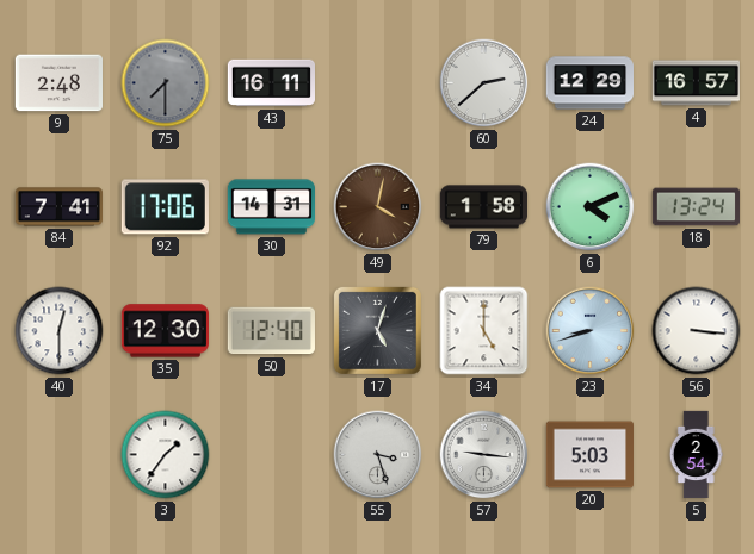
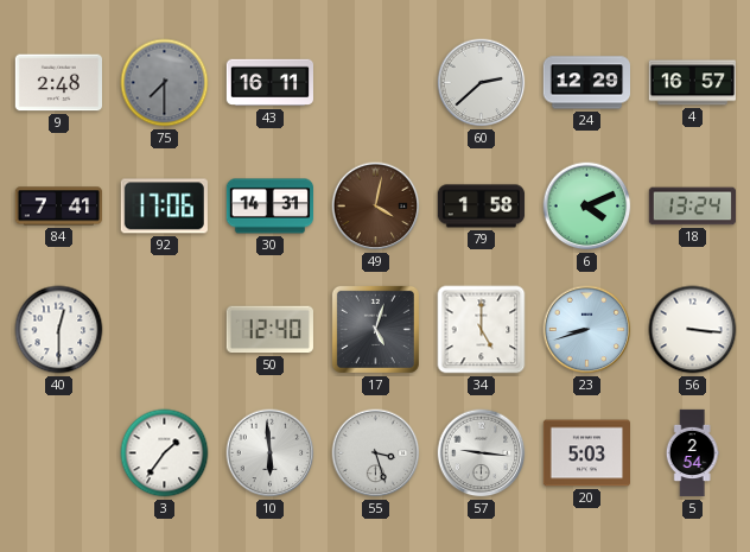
35: 12:30 -> none
10: none -> 5:59
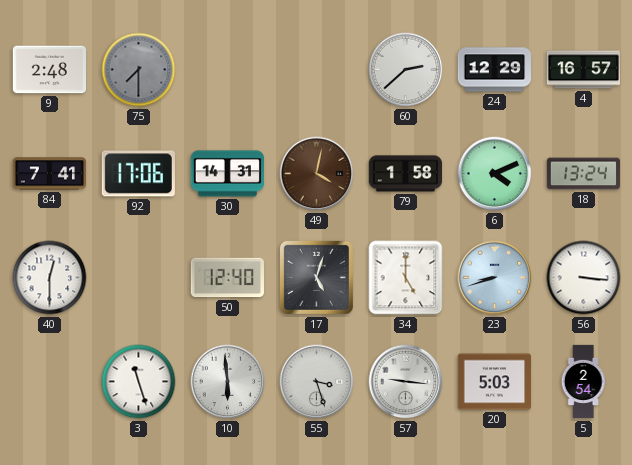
43: 16:11 -> none
3: 1:36 -> 11:27
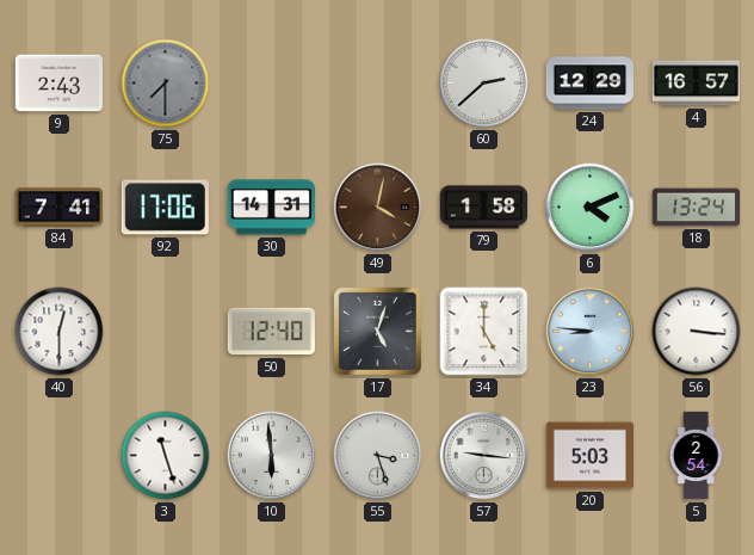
9: 2:48 -> 2:43
23: 8:42 -> 8:46
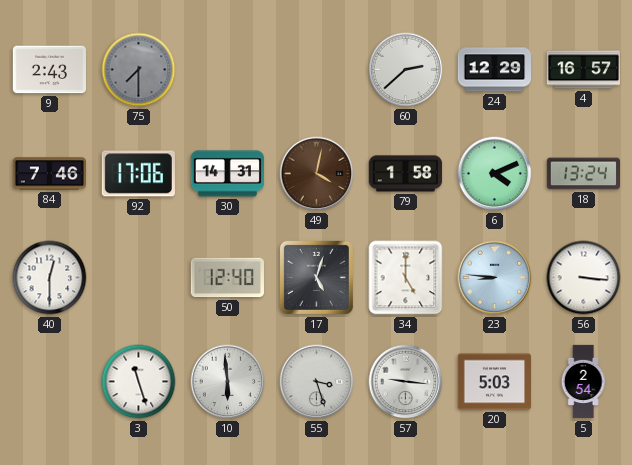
84: 7:41 -> 7:46
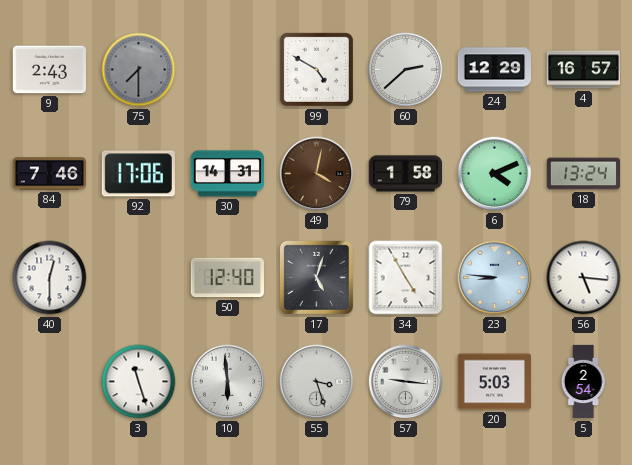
99: none -> 4:50
34: 5:00 -> 4:55
56: 3:16 -> 5:16
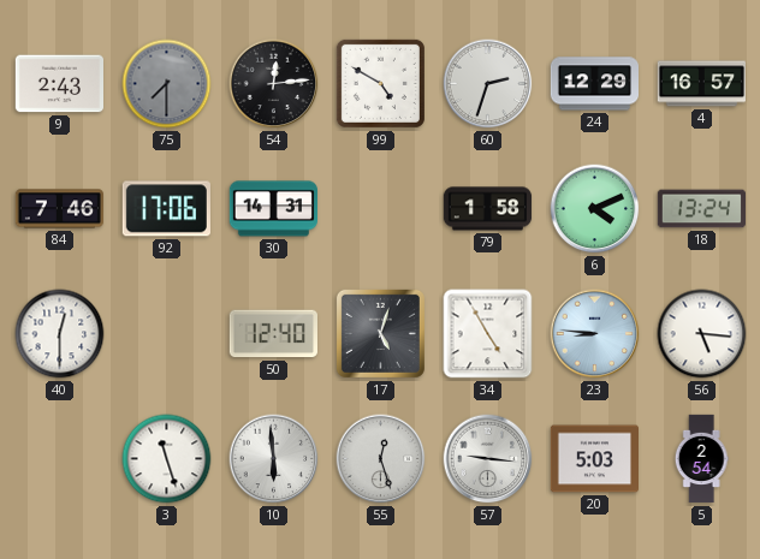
54: none -> 12:14
60: 2:38 -> 2:33
49: 4:02 -> none
55: 3:27 -> 12:27
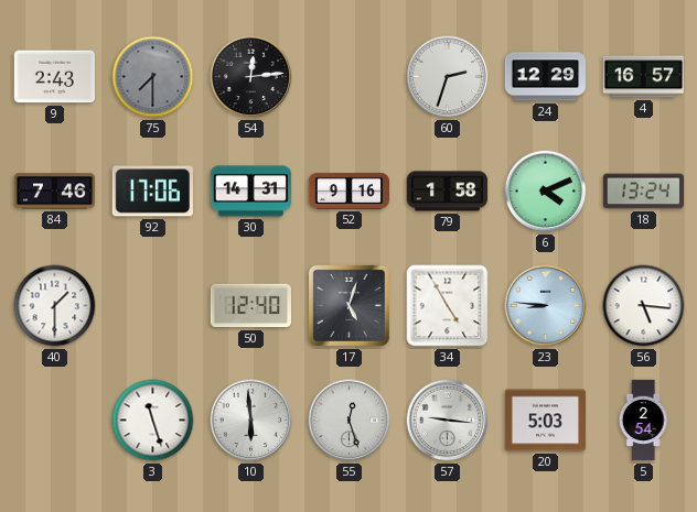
99: 4:50 -> none
52: none -> 9:16
40: 12:30 -> 1:30
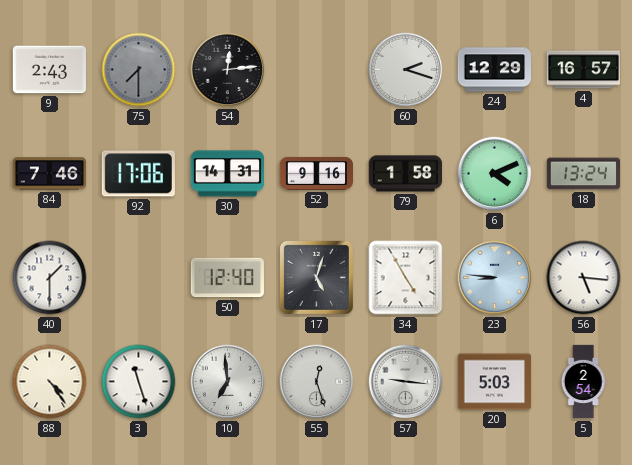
60: 2:33 -> 2:18
88: none -> 4:24
10: 5:59 -> 6:59
